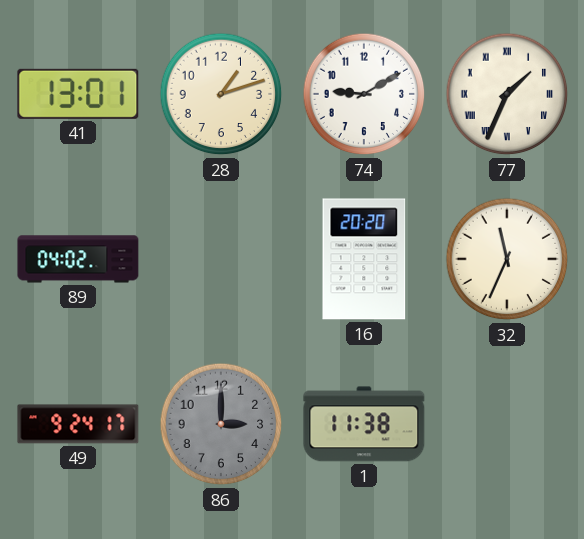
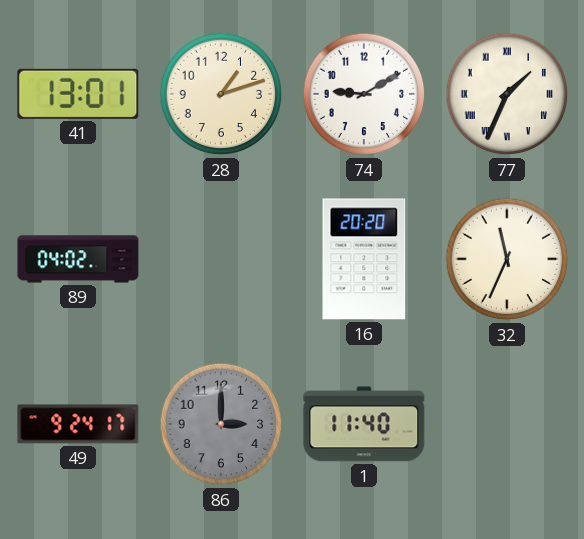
1: 11:38 -> 11:40
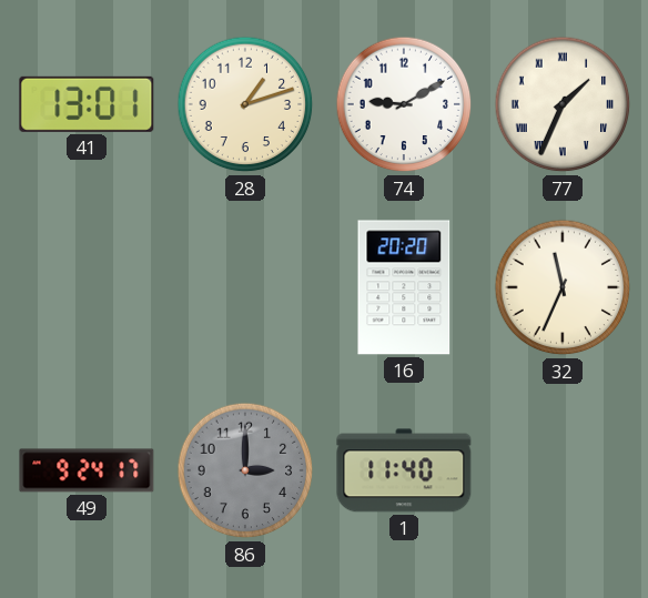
89: 04:02 -> none
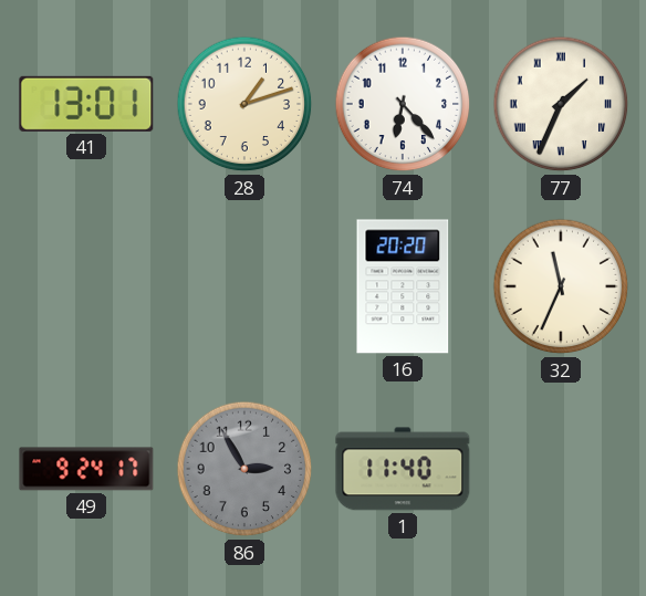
74: 9:10 -> 6:23
86: 3:00 -> 2:55
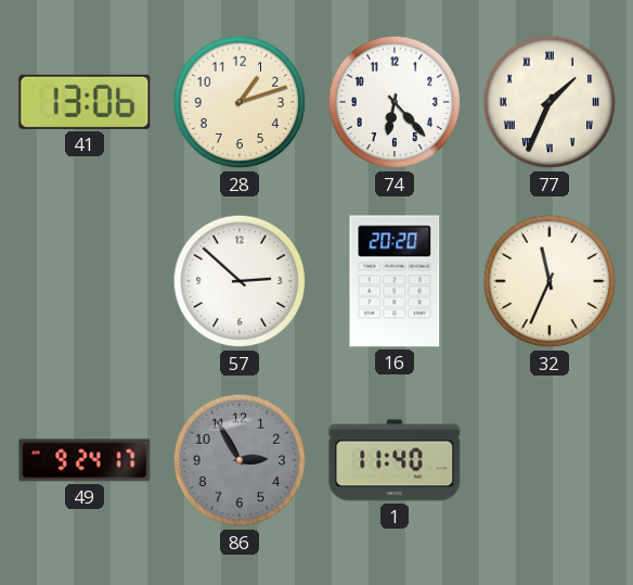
41: 13:01 -> 13:06
57: none -> 2:52
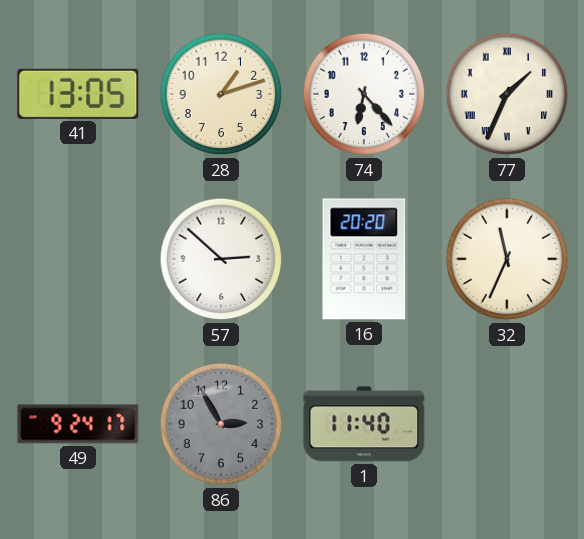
41: 13:06 -> 13:05
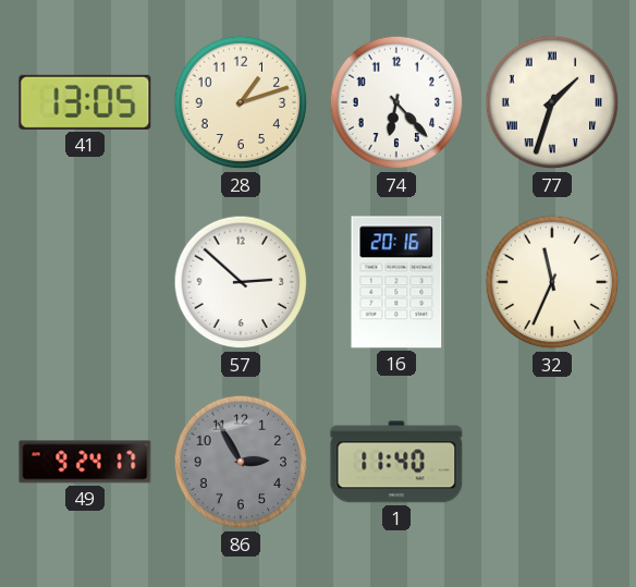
77: 1:34 -> 1:33
16: 20:20 -> 20:16
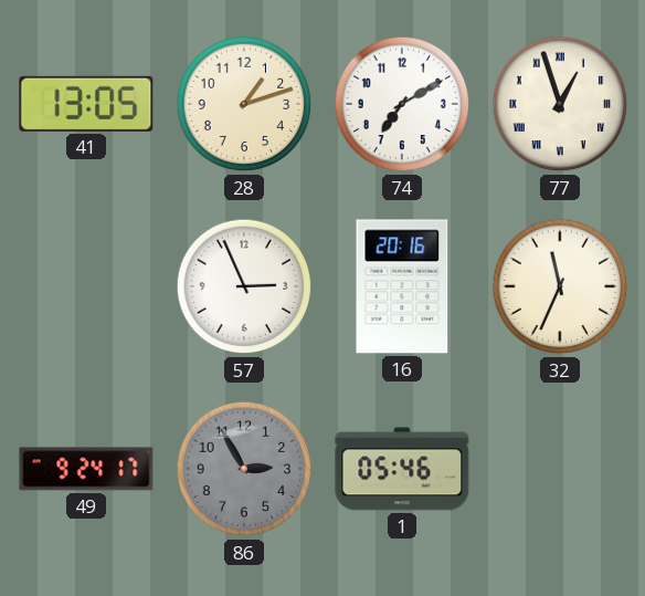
74: 6:23 -> 7:10
77: 1:33 -> 12:57
57: 2:52 -> 2:56
1: 11:40 -> 05:46
